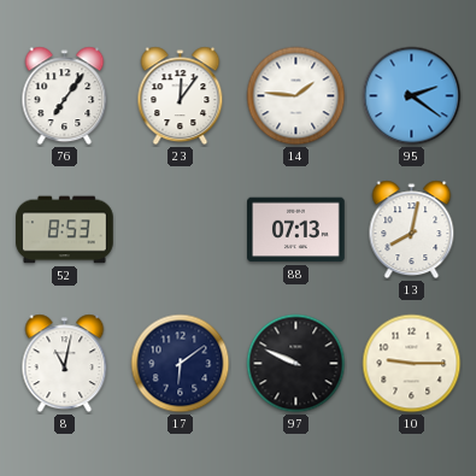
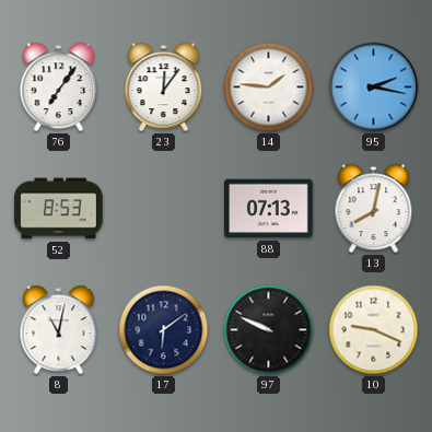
95: 2:21 -> 2:17
10: 9:15 -> 9:19
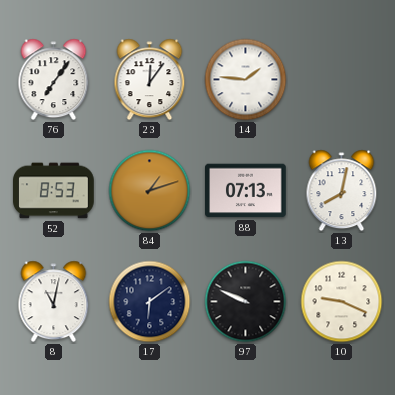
95: 2:17 -> none
84: none -> 1:12
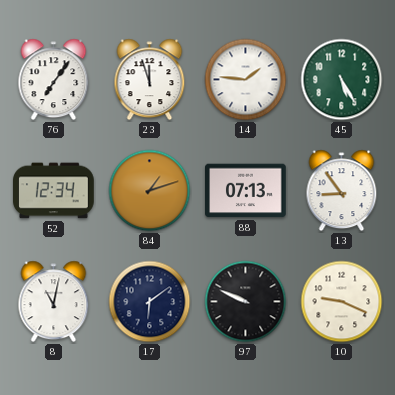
23: 12:06 -> 11:57
45: none -> 5:25
52: 8:53 -> 12:34
13: 8:02 -> 8:54
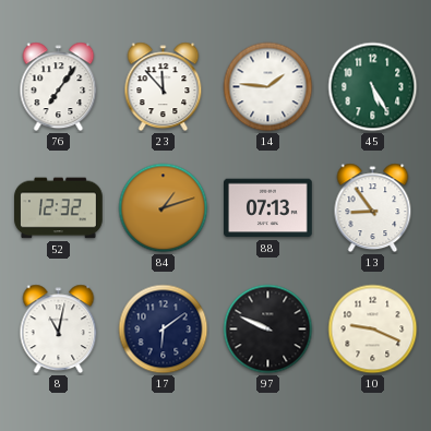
23: 11:57 -> 11:53
52: 12:34 -> 12:32
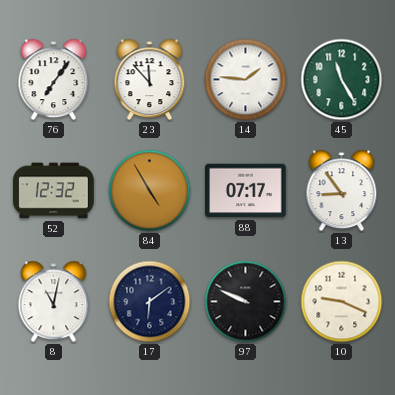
45: 5:25 -> 11:25
84: 1:12 -> 4:55
88: 07:13 -> 07:17
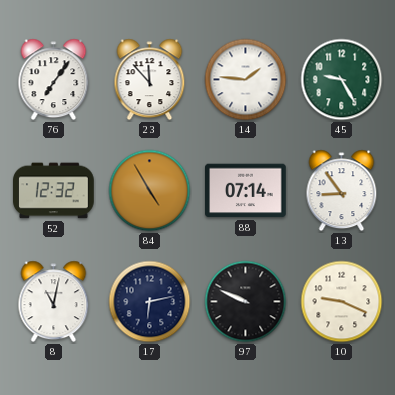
45: 11:25 -> 9:25
88: 07:17 -> 07:14
17: 6:09 -> 6:13
